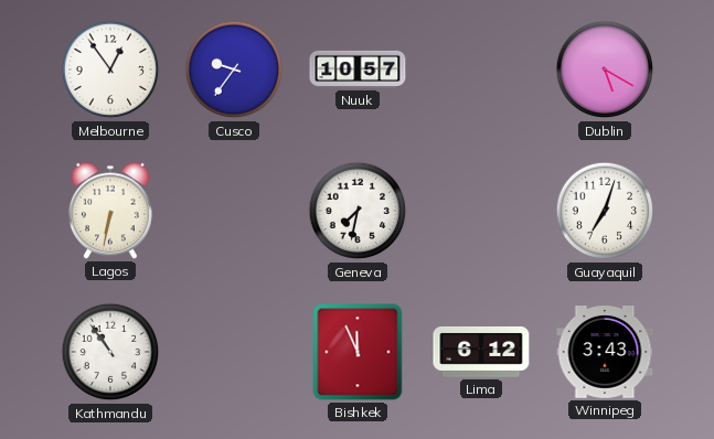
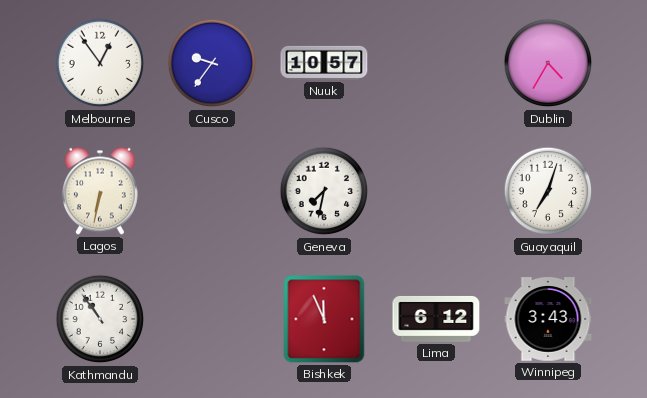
Dublin: 5:20 -> 4:35
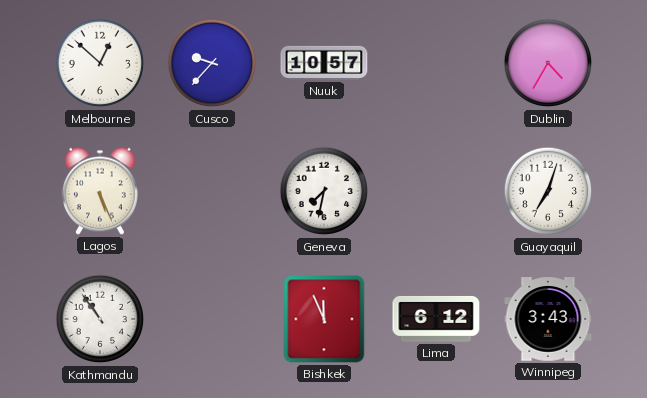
Melbourne: 12:54 -> 12:52
Cusco: 9:36 -> 9:37
Lagos: 6:32 -> 5:26
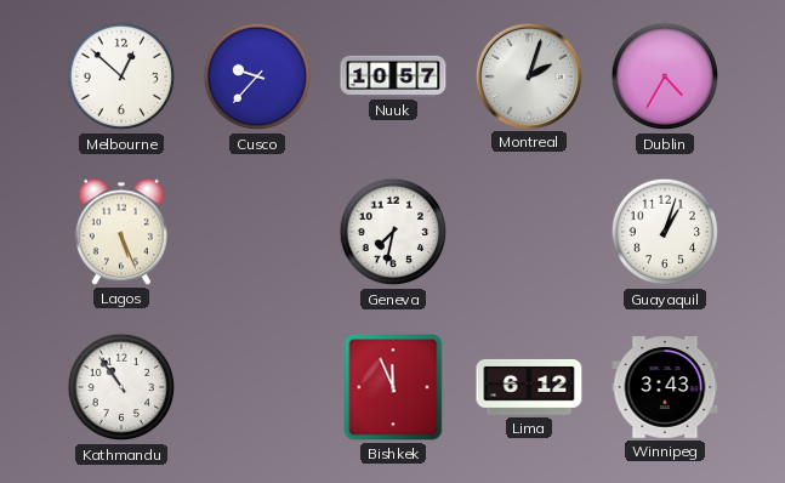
Montreal: none -> 2:03
Guayaquil: 7:03 -> 1:03
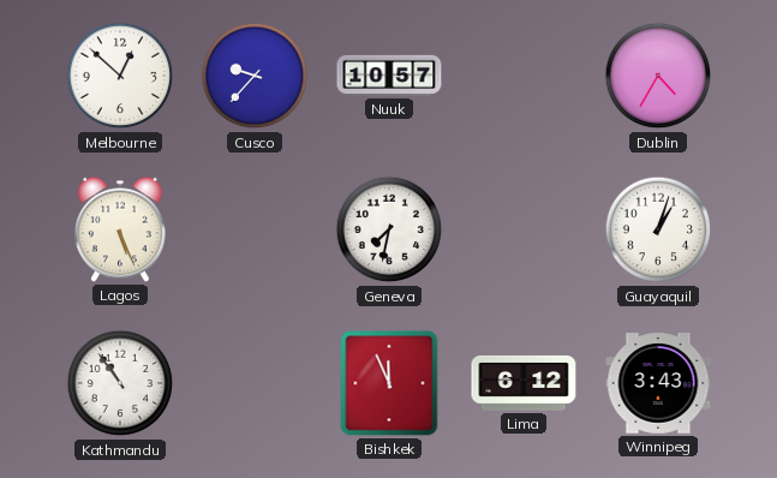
Montreal: 2:03 -> none
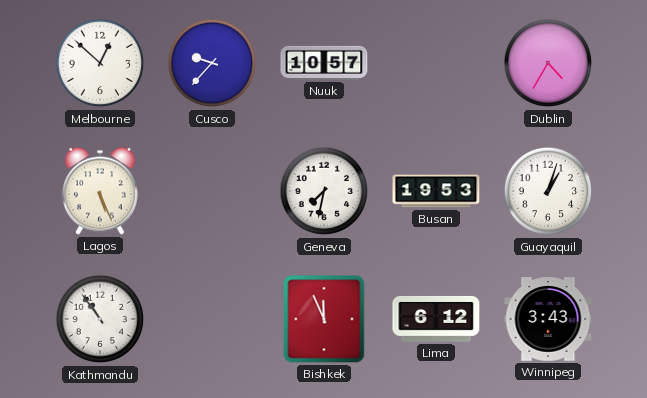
Busan: none -> 19:53
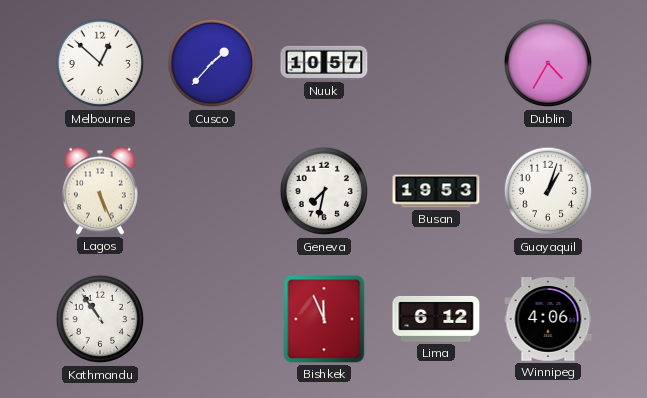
Cusco: 9:37 -> 1:37
Winnipeg: 3:43 -> 4:06
